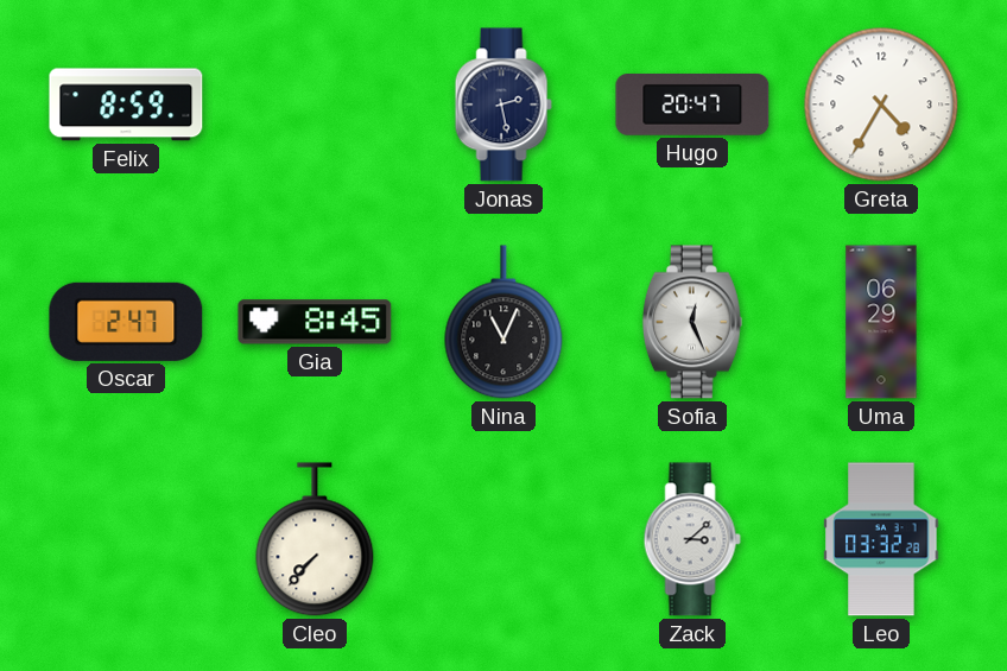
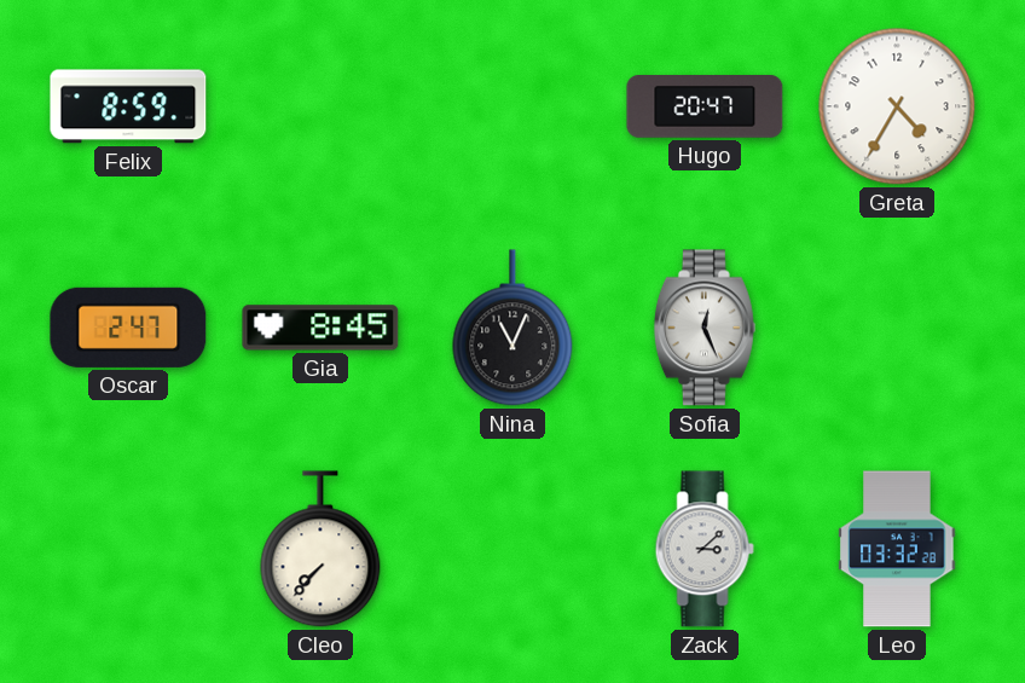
Jonas: 2:28 -> none
Uma: 06:29 -> none
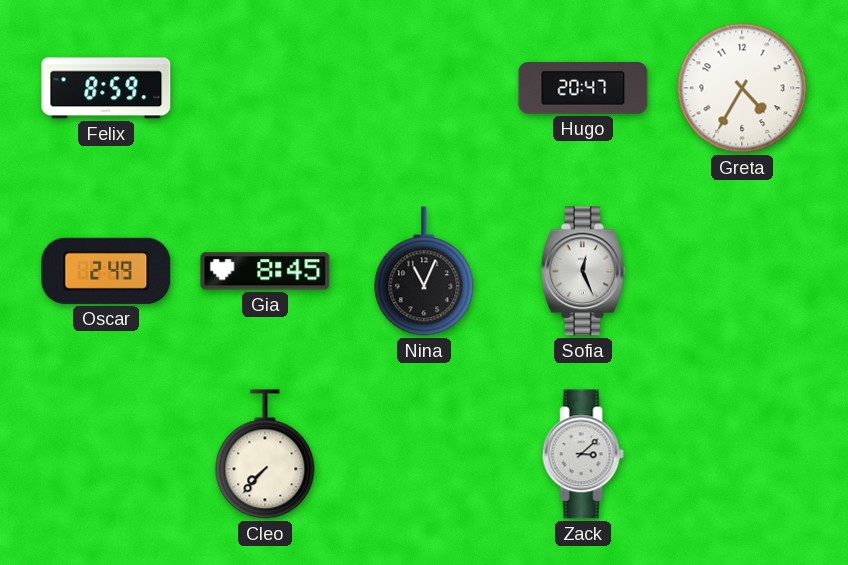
Oscar: 2:47 -> 2:49
Leo: 03:32 -> none
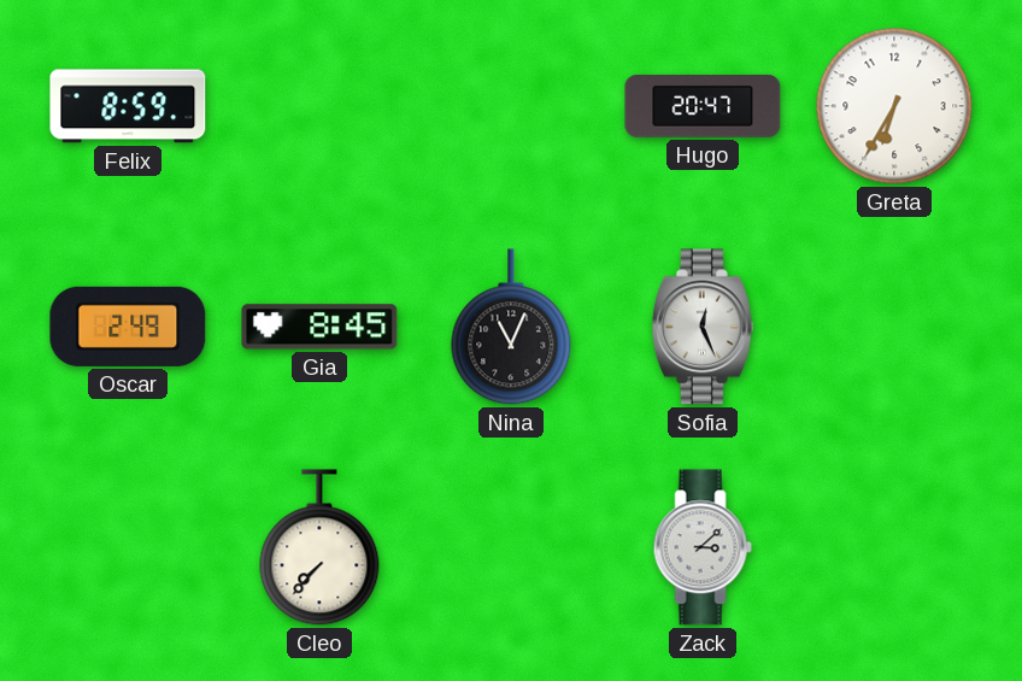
Greta: 4:35 -> 6:35
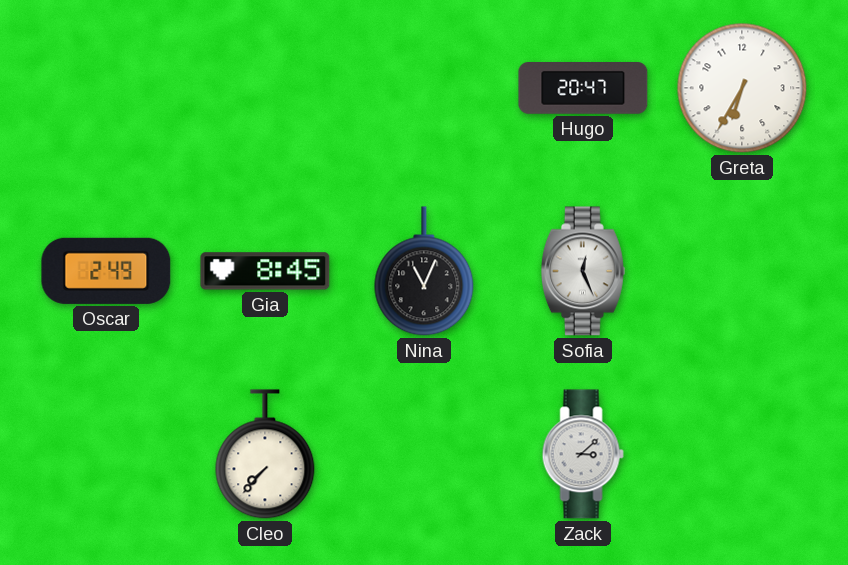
Felix: 8:59 -> none
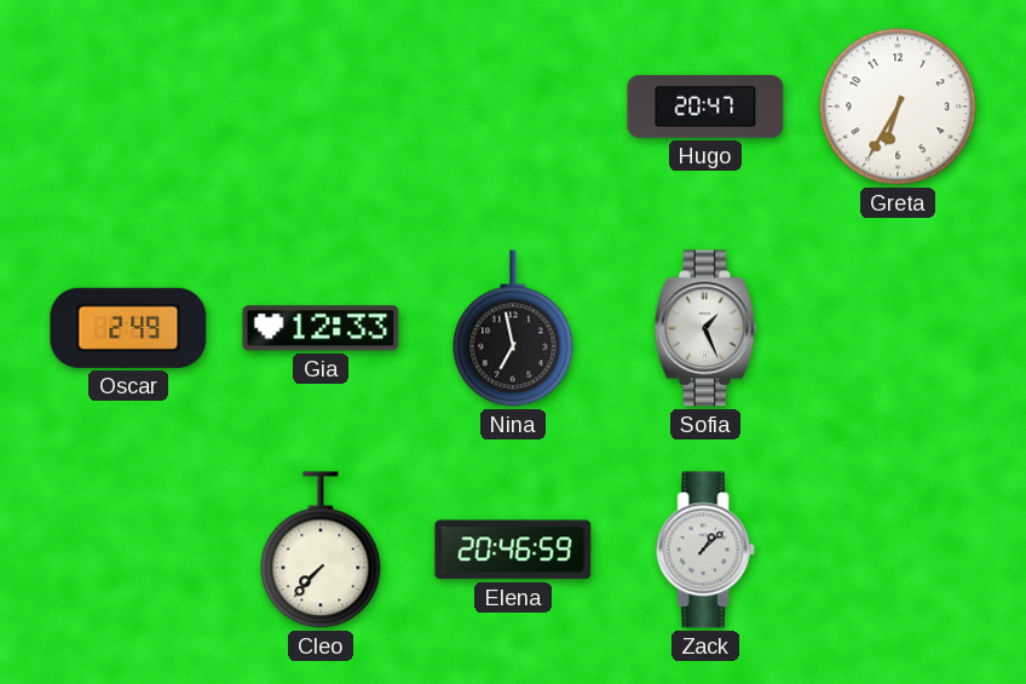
Gia: 8:45 -> 12:33
Nina: 11:04 -> 6:58
Sofia: 12:26 -> 1:26
Elena: none -> 20:46
Zack: 3:08 -> 1:08
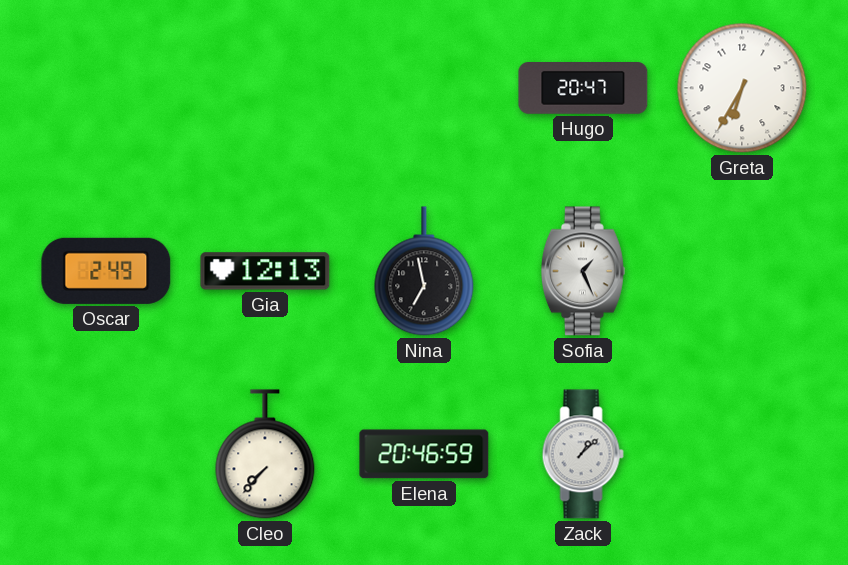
Gia: 12:33 -> 12:13
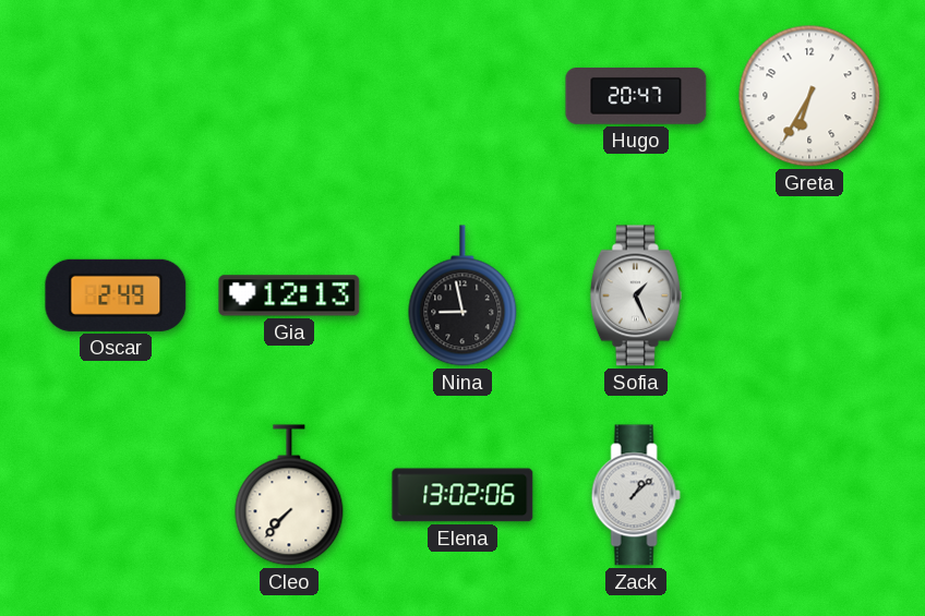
Nina: 6:58 -> 8:58
Elena: 20:46 -> 13:02
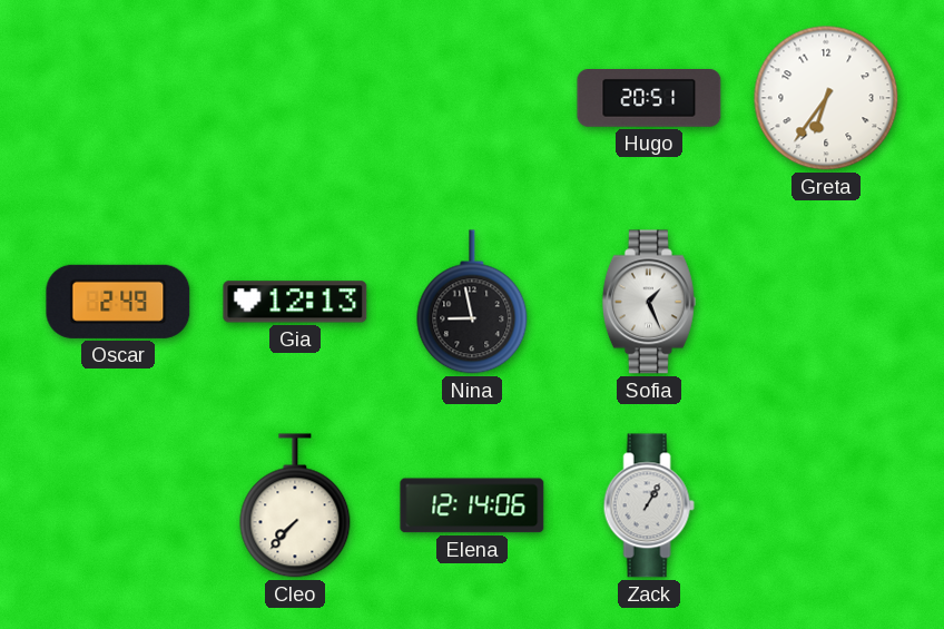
Hugo: 20:47 -> 20:51
Greta: 6:35 -> 6:36
Elena: 13:02 -> 12:14
Zack: 1:08 -> 1:05
